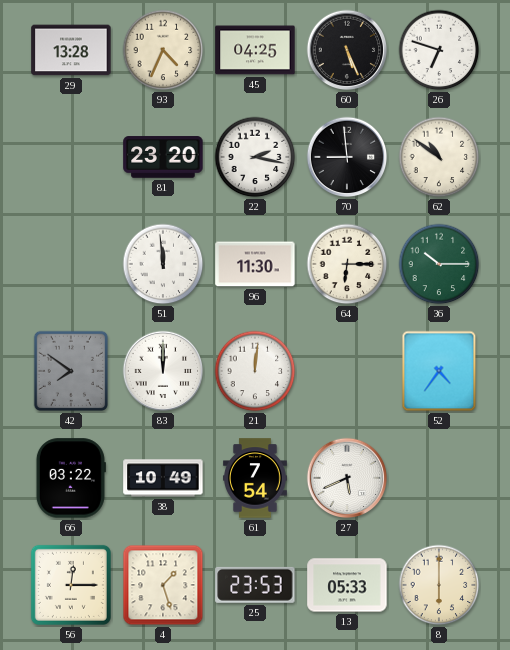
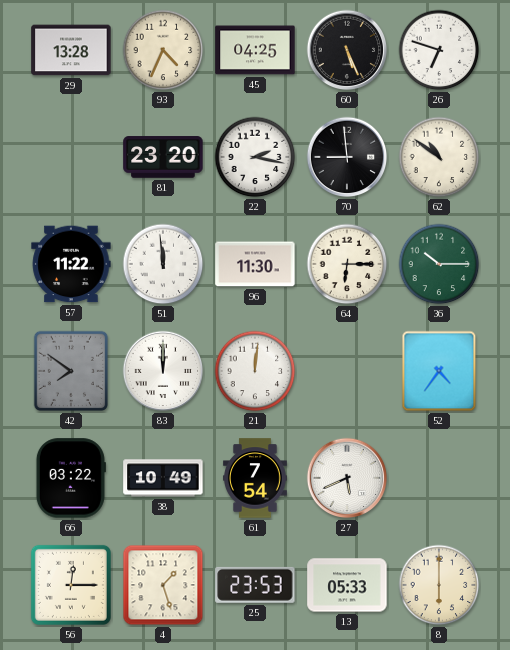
57: none -> 11:22
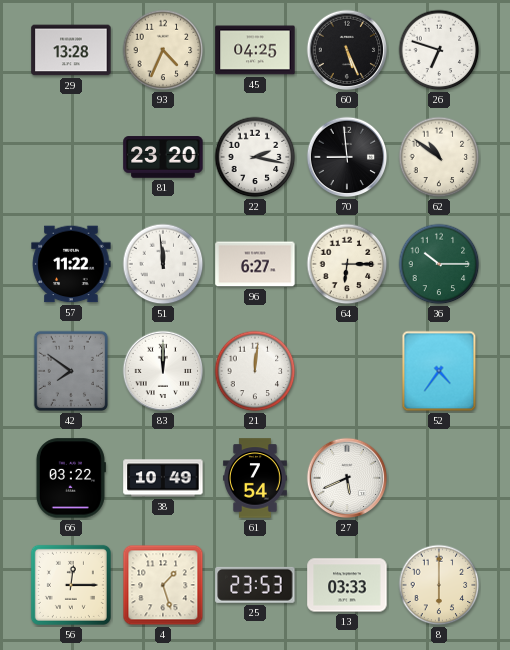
96: 11:30 -> 6:27
13: 05:33 -> 03:33
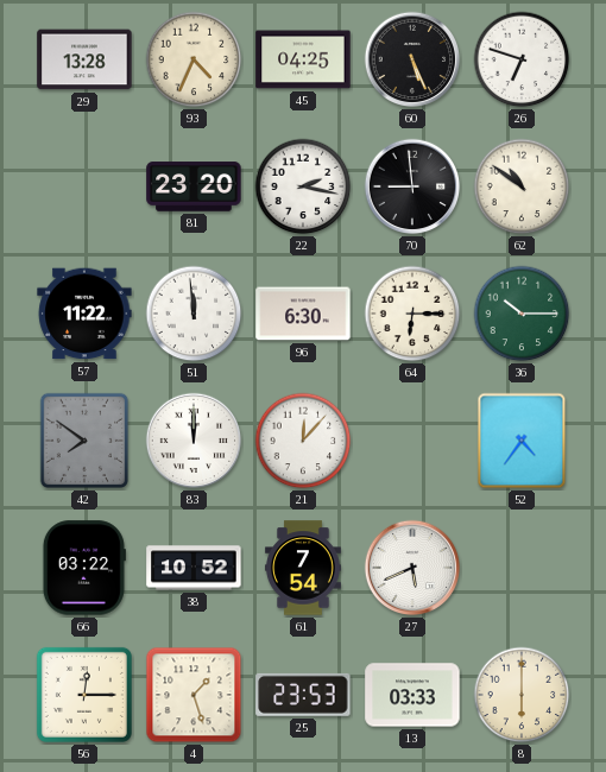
96: 6:27 -> 6:30
21: 12:01 -> 12:07
38: 10:49 -> 10:52
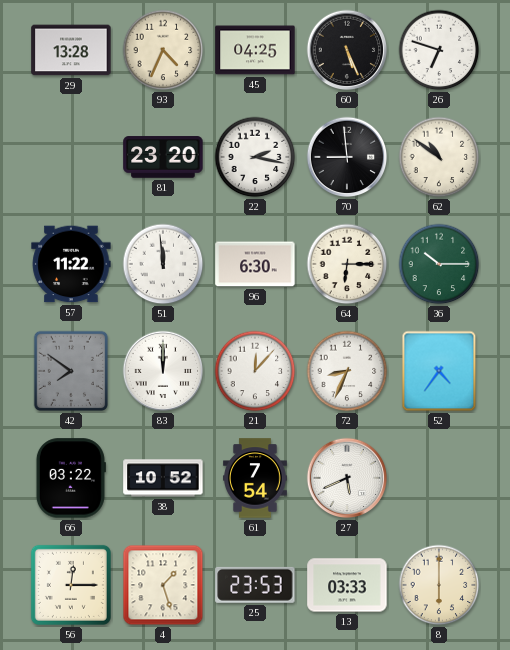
72: none -> 8:34
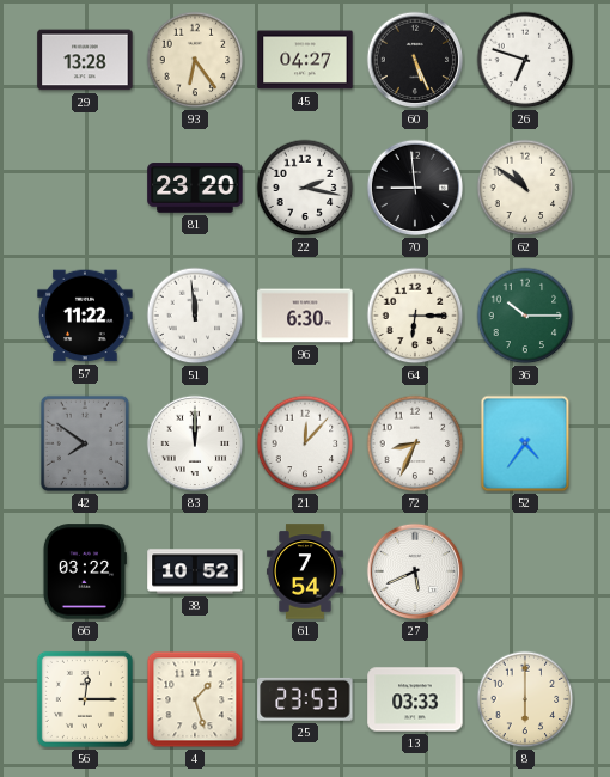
93: 4:34 -> 6:24
45: 04:25 -> 04:27
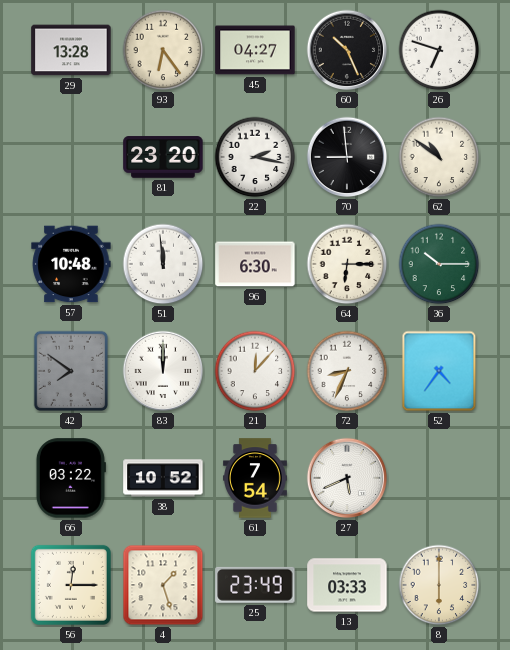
60: 5:26 -> 10:26
57: 11:22 -> 10:48
25: 23:53 -> 23:49
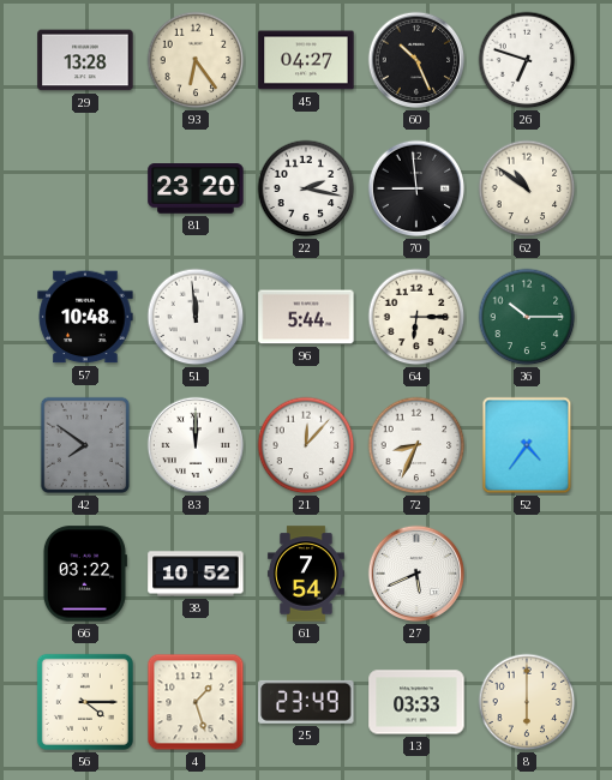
96: 6:30 -> 5:44
56: 12:15 -> 4:15
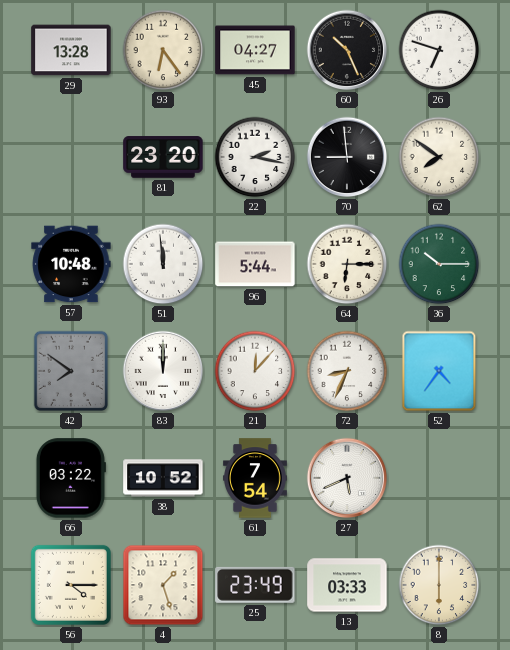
62: 10:51 -> 7:51
